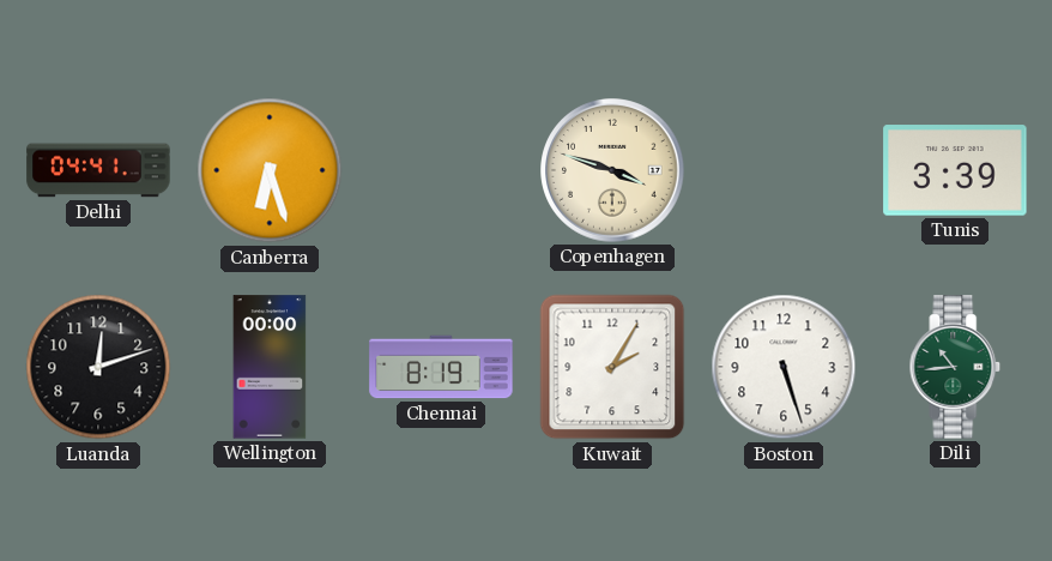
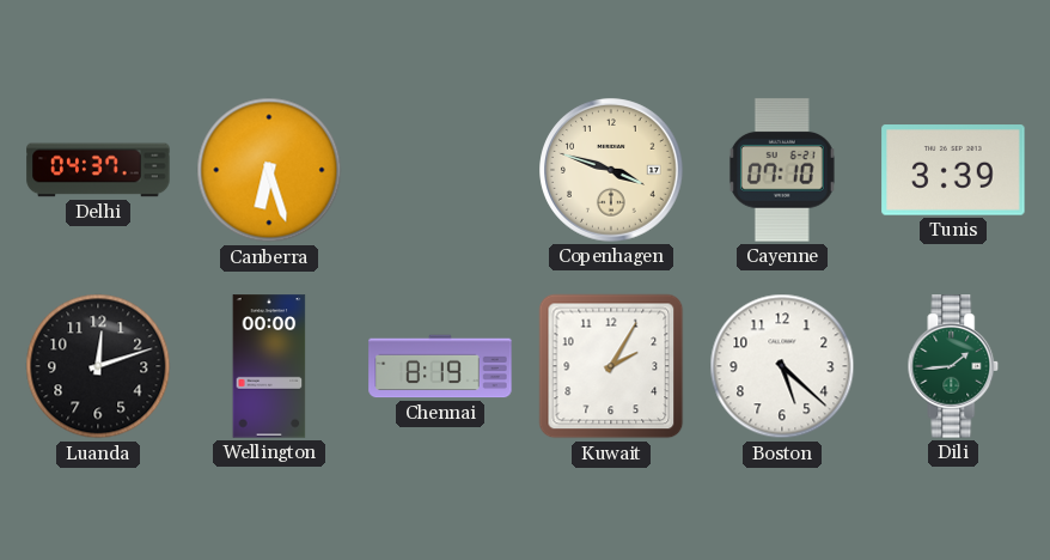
Delhi: 04:41 -> 04:37
Cayenne: none -> 07:10
Boston: 5:27 -> 5:22
Dili: 10:44 -> 1:44
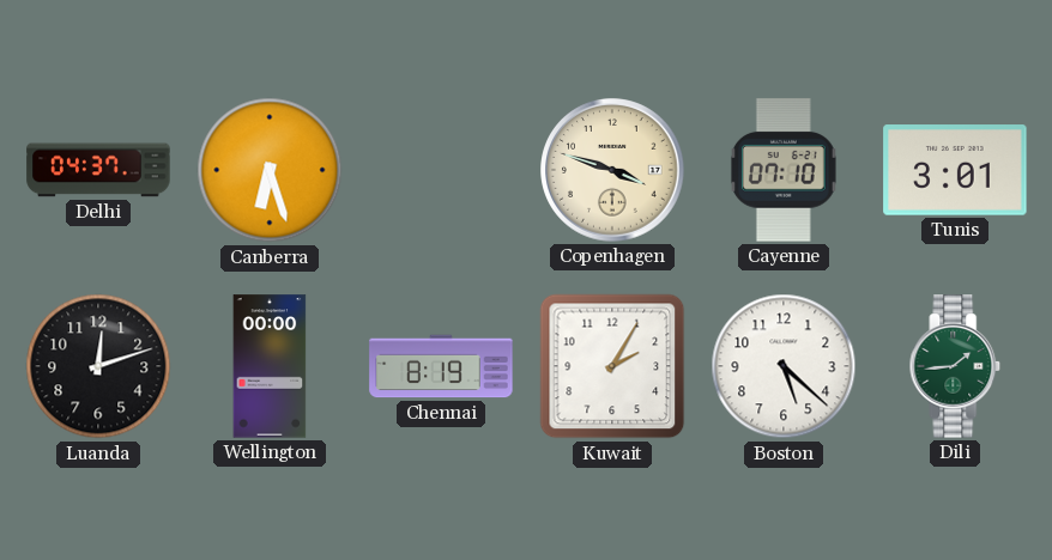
Tunis: 3:39 -> 3:01
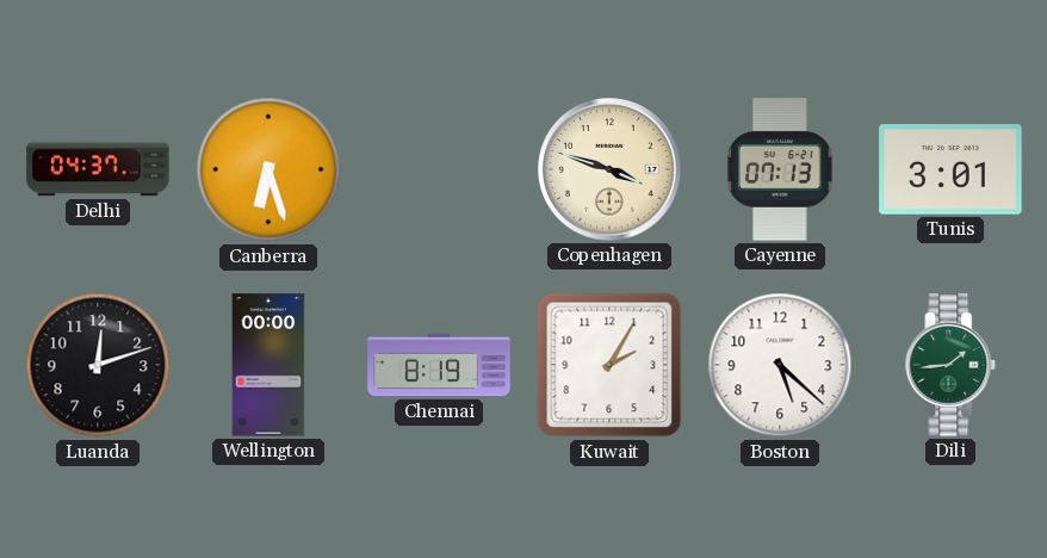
Cayenne: 07:10 -> 07:13
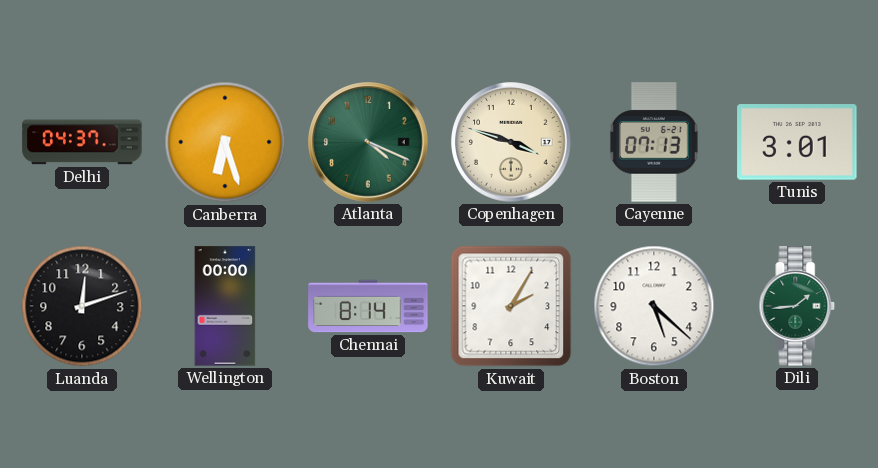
Atlanta: none -> 4:19
Chennai: 8:19 -> 8:14
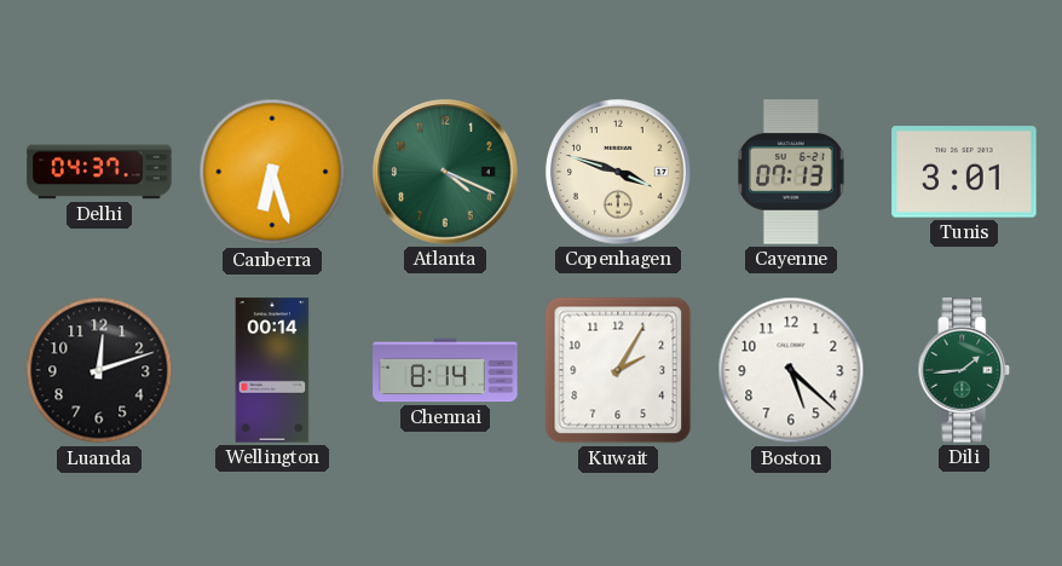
Wellington: 00:00 -> 00:14
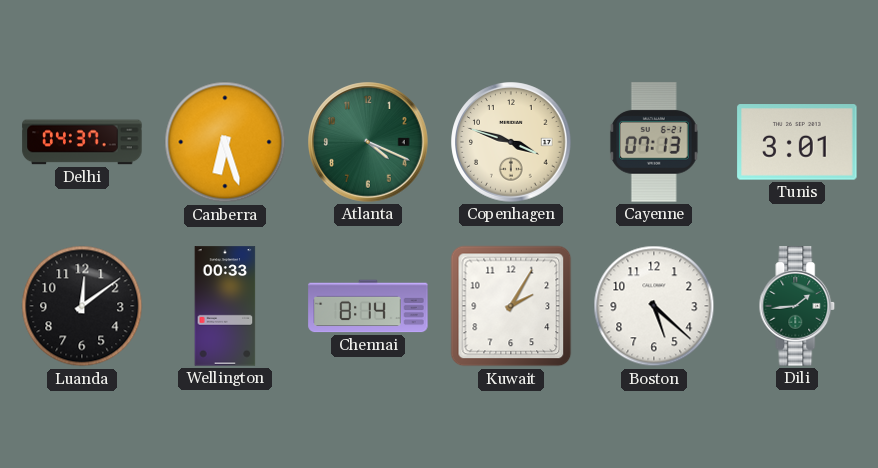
Luanda: 12:12 -> 12:09
Wellington: 00:14 -> 00:33
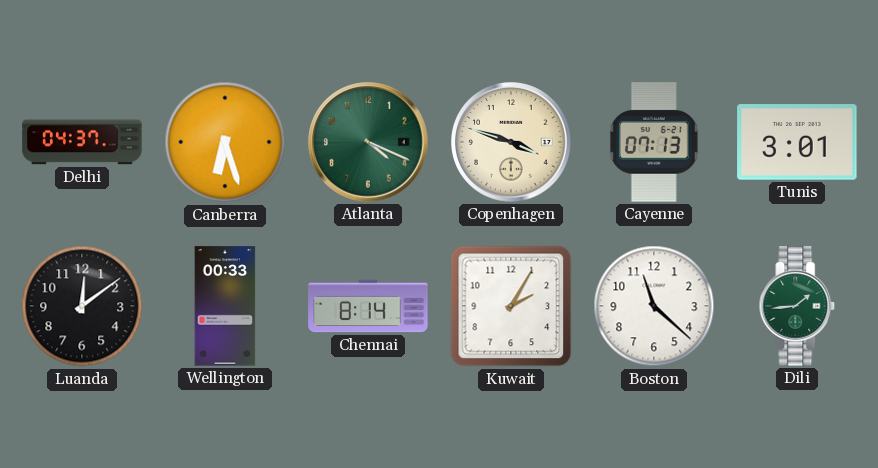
Boston: 5:22 -> 11:22
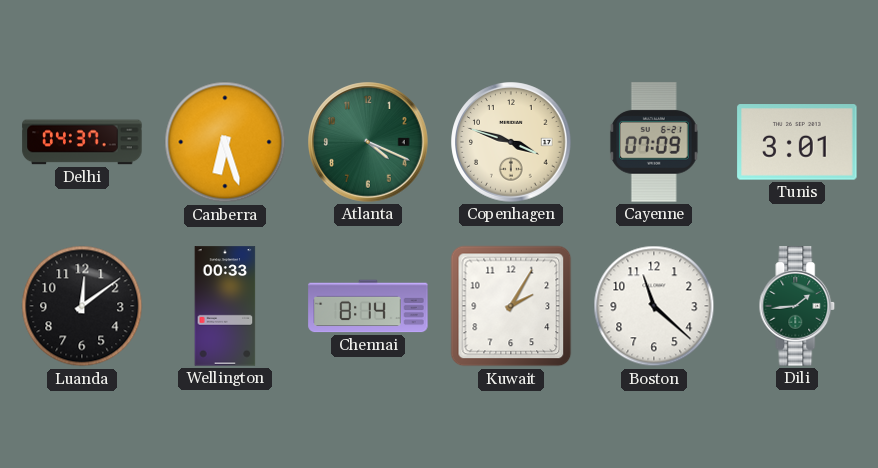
Cayenne: 07:13 -> 07:09
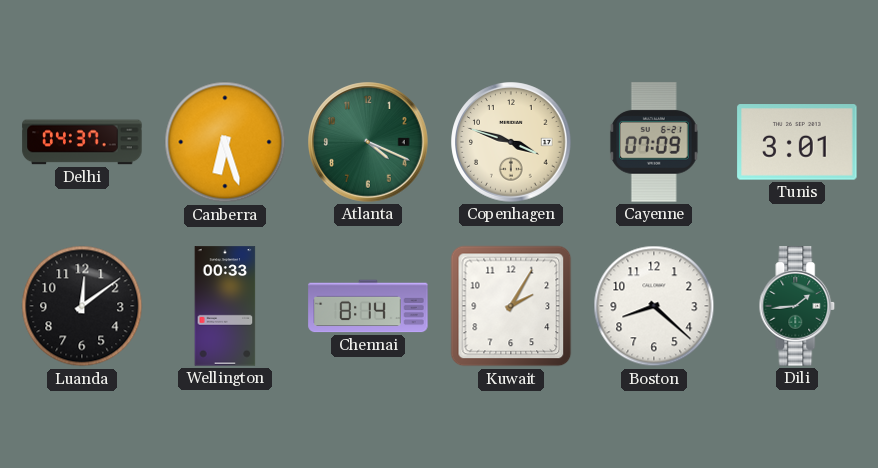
Boston: 11:22 -> 8:22
